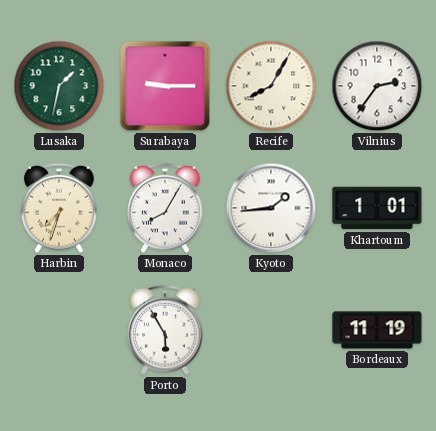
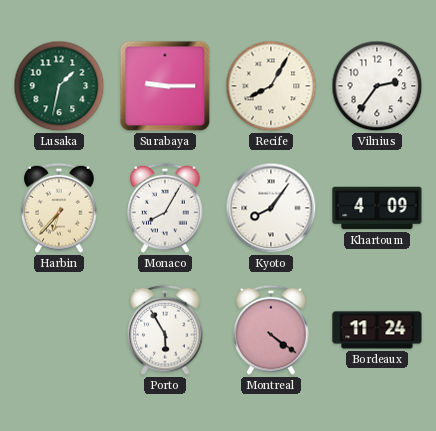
Harbin: 7:33 -> 6:37
Kyoto: 1:44 -> 8:06
Khartoum: 1:01 -> 4:09
Montreal: none -> 4:21
Bordeaux: 11:19 -> 11:24
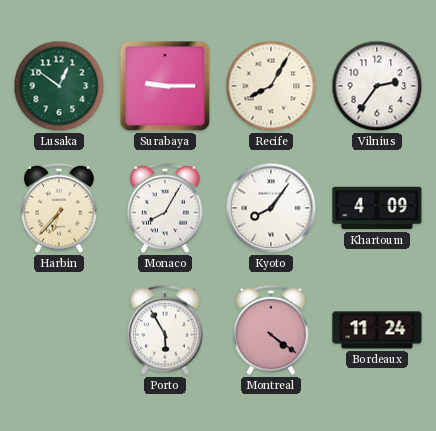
Lusaka: 1:32 -> 12:51
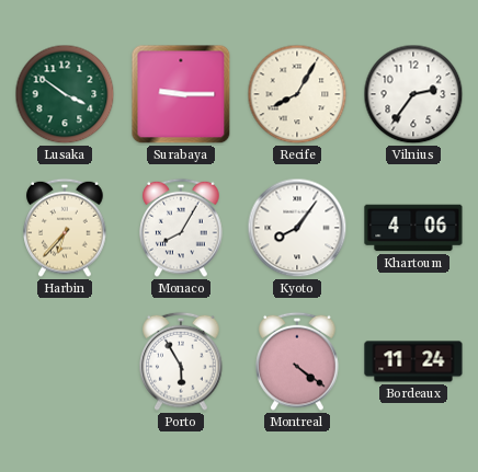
Lusaka: 12:51 -> 3:51
Khartoum: 4:09 -> 4:06
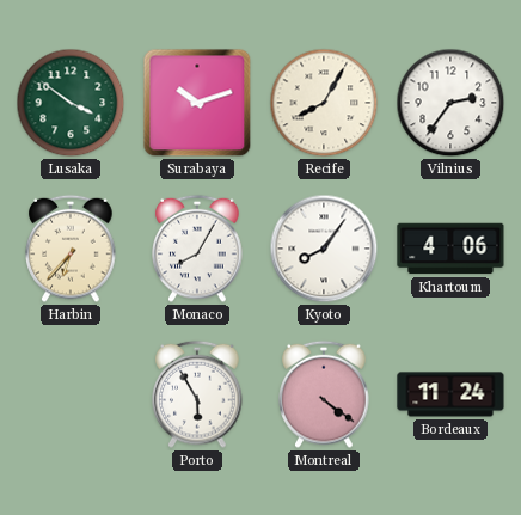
Surabaya: 9:15 -> 10:12
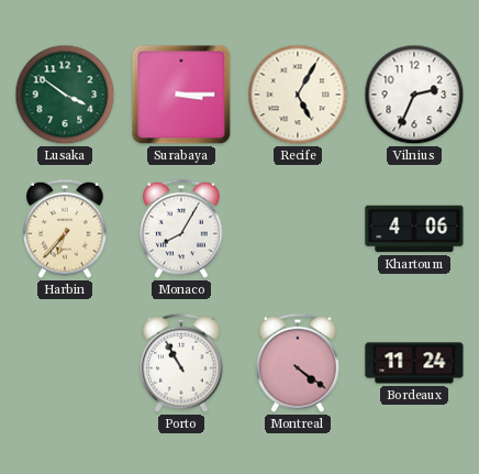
Surabaya: 10:12 -> 3:15
Recife: 8:05 -> 5:05
Vilnius: 2:36 -> 2:34
Kyoto: 8:06 -> none
Porto: 5:55 -> 10:55
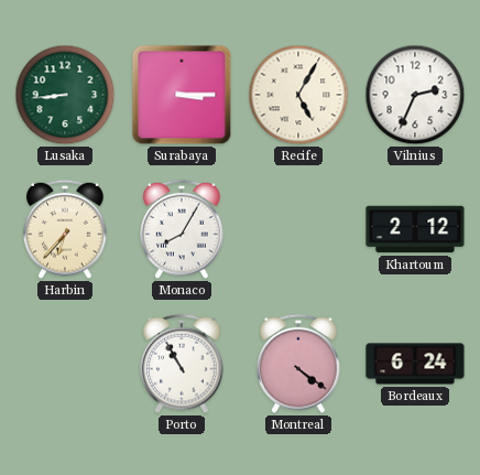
Lusaka: 3:51 -> 8:44
Khartoum: 4:06 -> 2:12
Bordeaux: 11:24 -> 6:24
